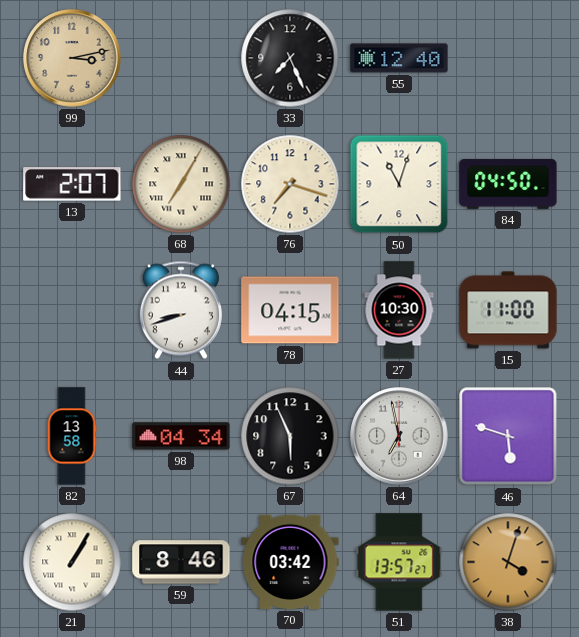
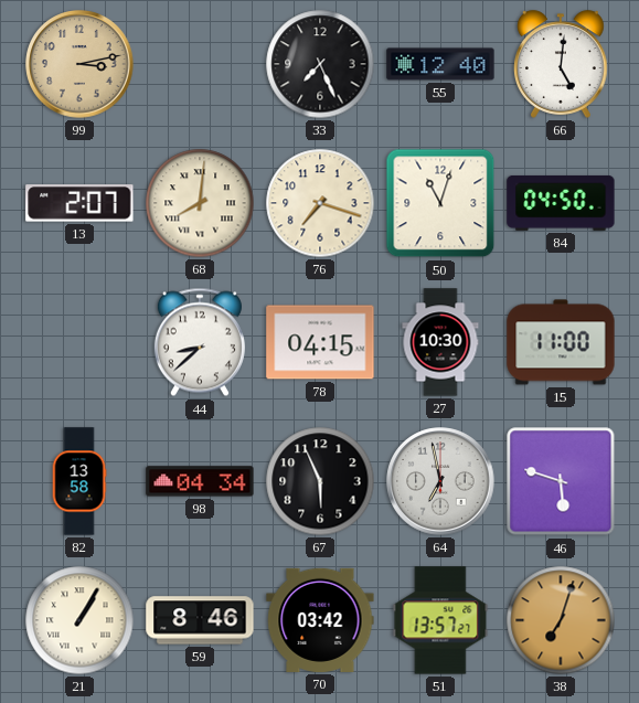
66: none -> 5:01
68: 7:05 -> 8:01
44: 8:42 -> 8:38
38: 4:03 -> 7:03
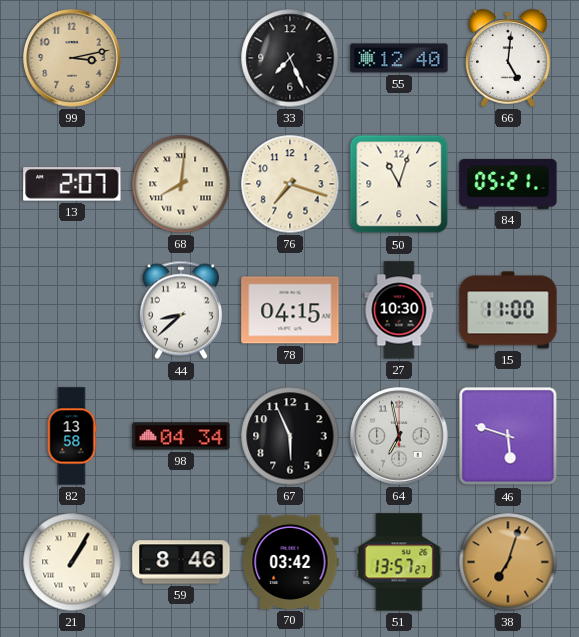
84: 04:50 -> 05:21
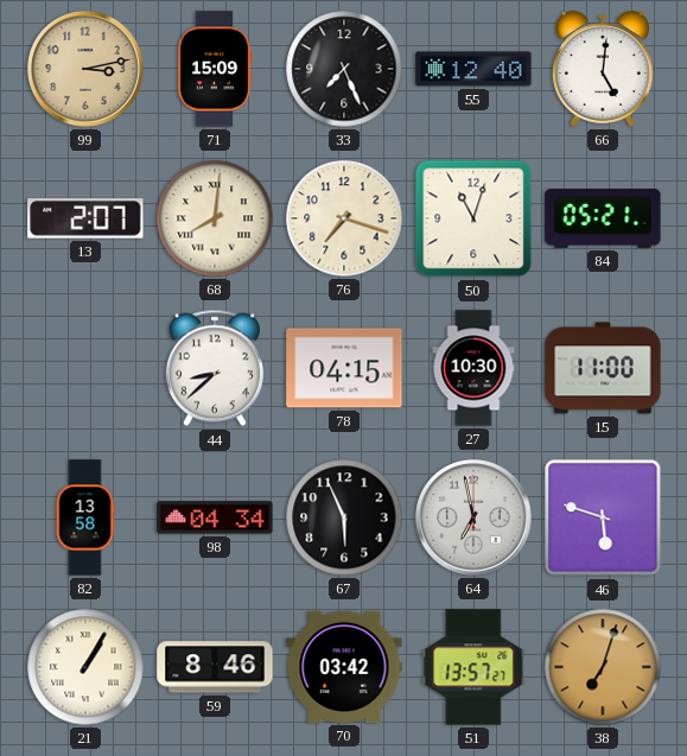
71: none -> 15:09
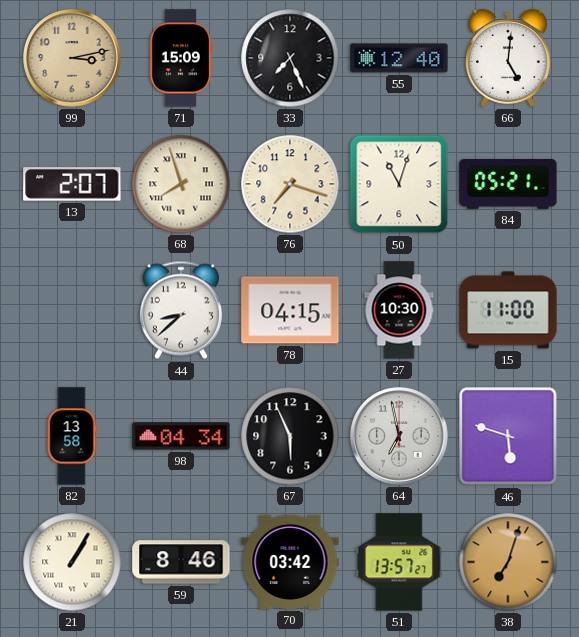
68: 8:01 -> 7:57
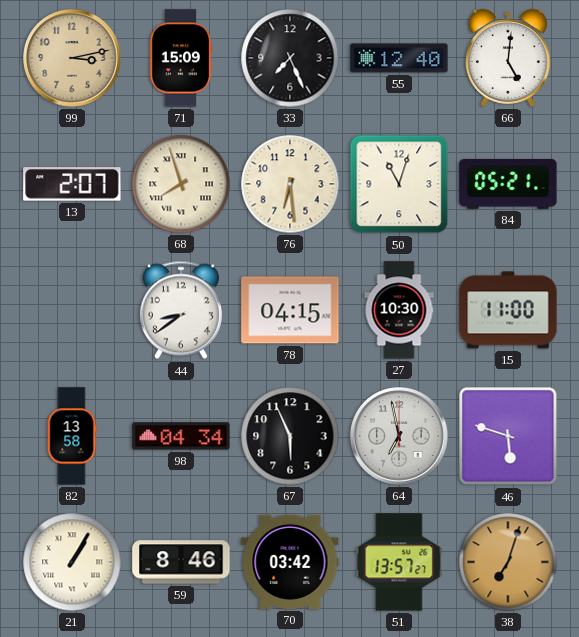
76: 7:18 -> 6:29
44: 8:38 -> 8:39
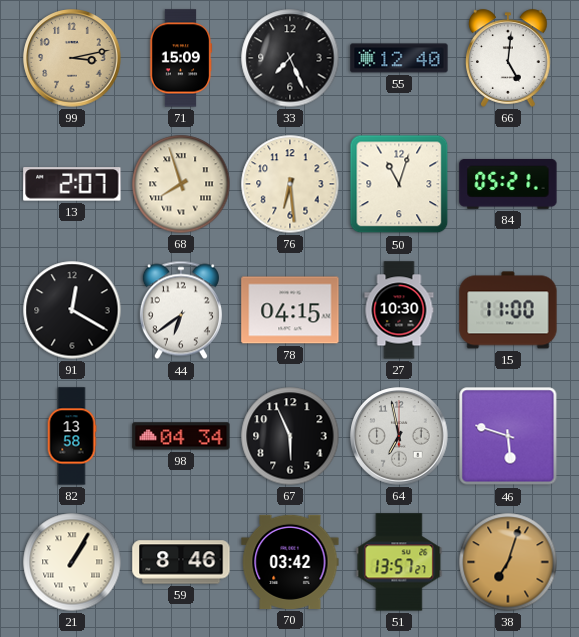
91: none -> 12:20
44: 8:39 -> 6:39
